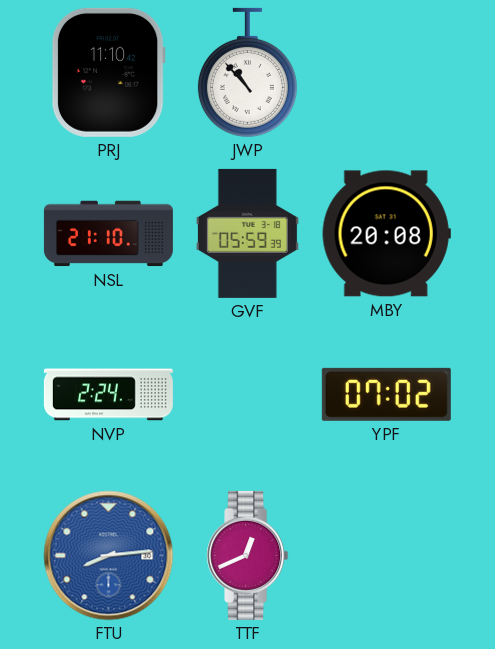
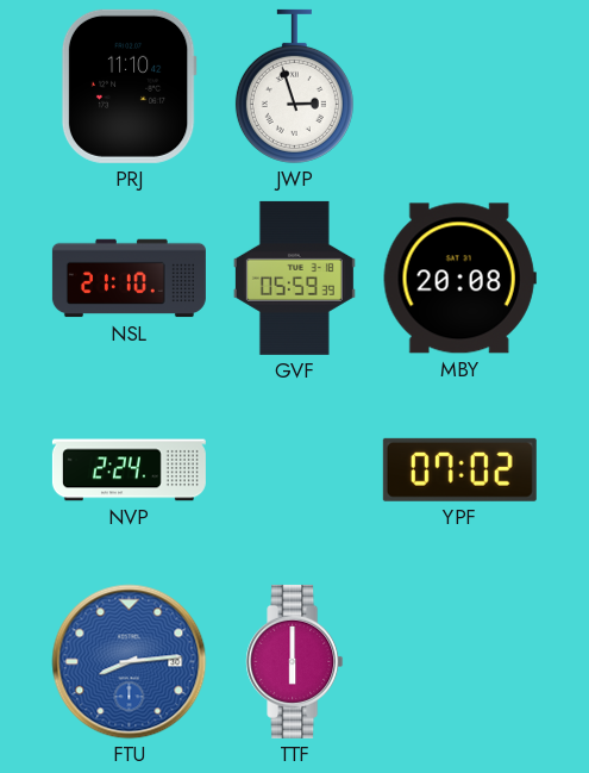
JWP: 10:53 -> 2:57
TTF: 12:41 -> 6:00
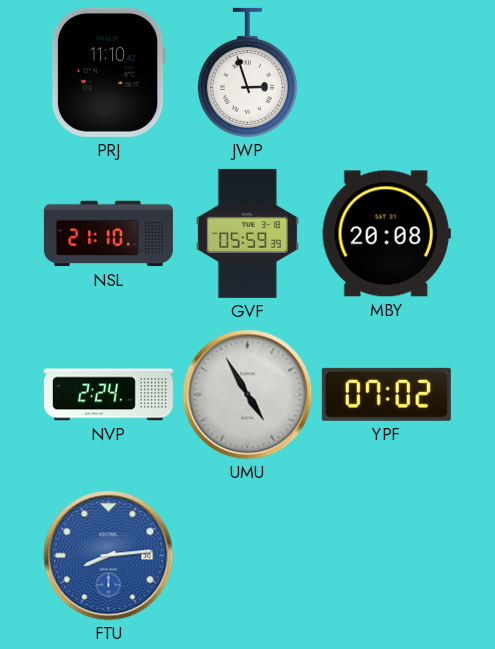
UMU: none -> 4:55
TTF: 6:00 -> none
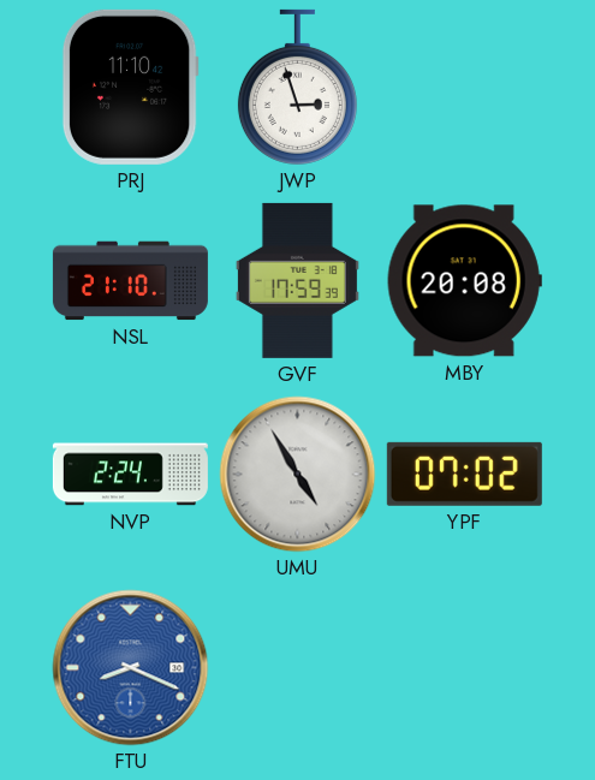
GVF: 05:59 -> 17:59
FTU: 8:14 -> 8:19
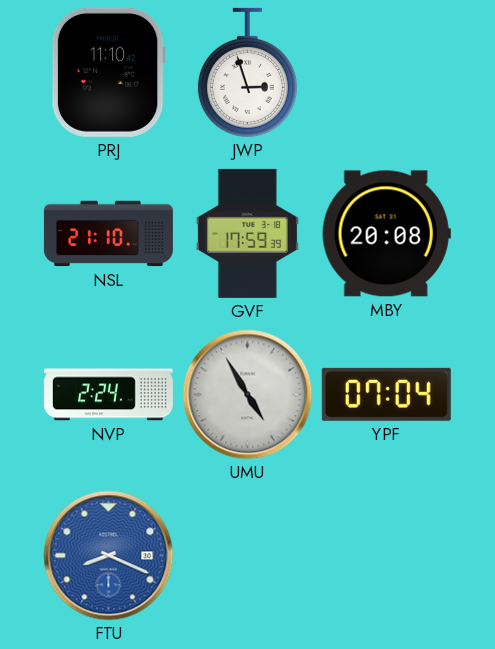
YPF: 07:02 -> 07:04
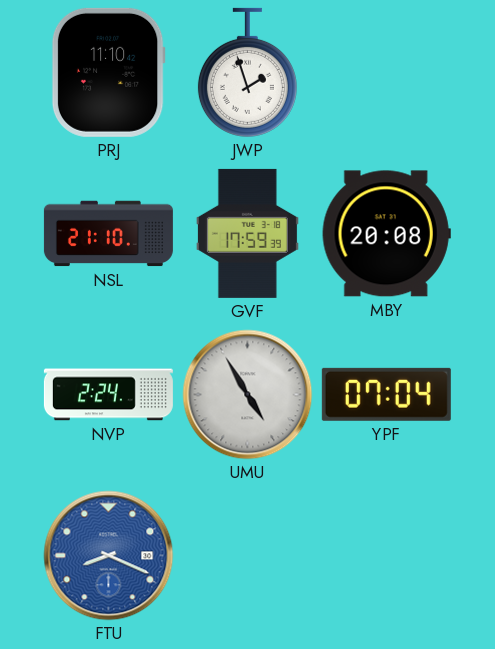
JWP: 2:57 -> 1:57
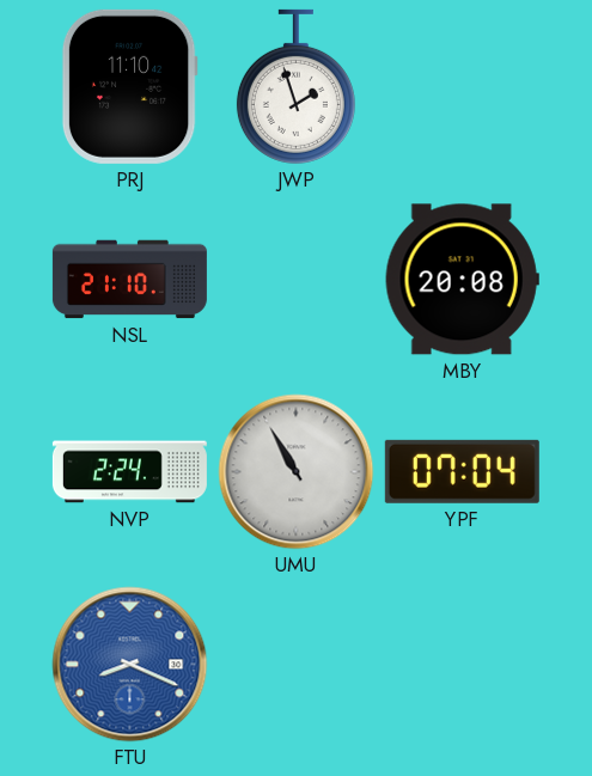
GVF: 17:59 -> none
UMU: 4:55 -> 10:55
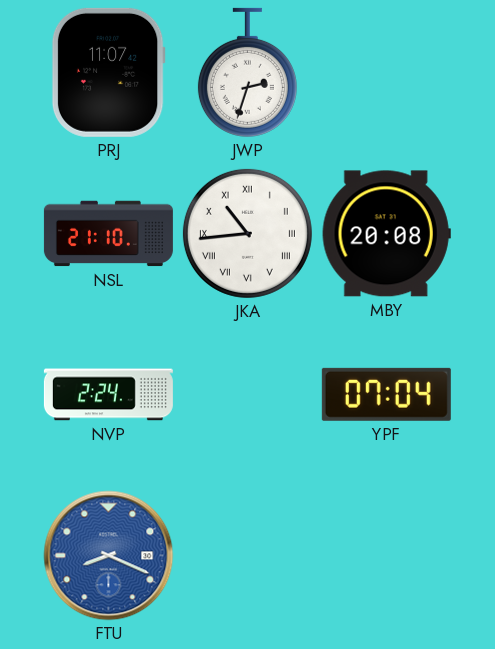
PRJ: 11:10 -> 11:07
JWP: 1:57 -> 2:33
JKA: none -> 10:44
UMU: 10:55 -> none
